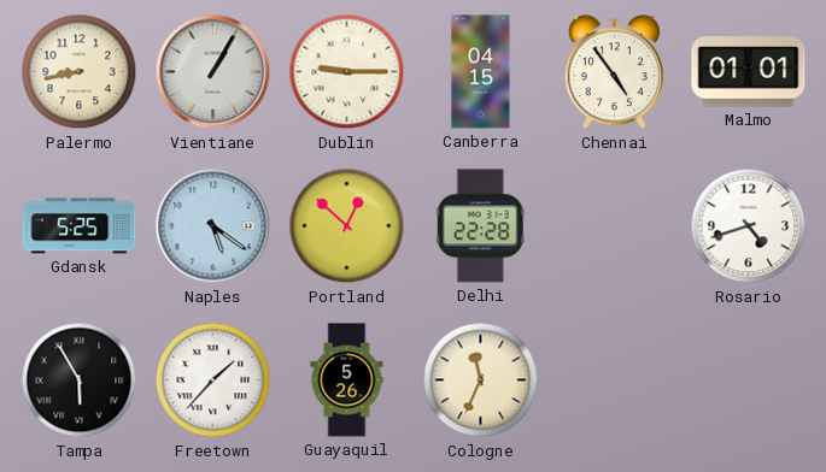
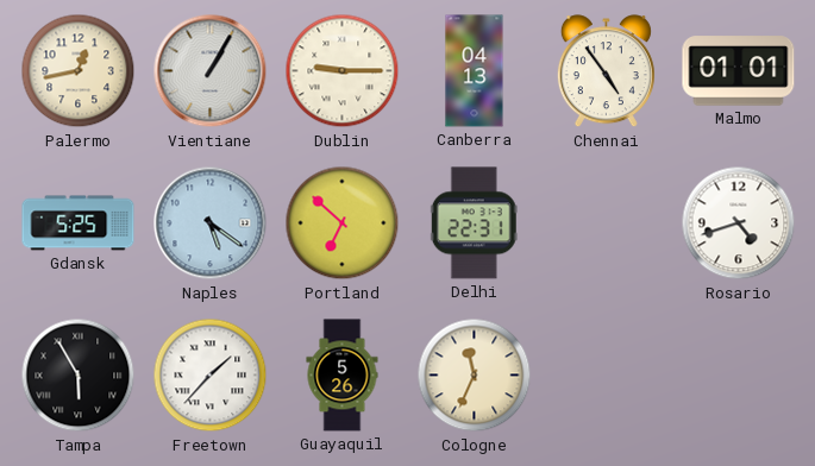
Palermo: 8:43 -> 12:43
Canberra: 04:15 -> 04:13
Portland: 12:52 -> 6:52
Delhi: 22:28 -> 22:31
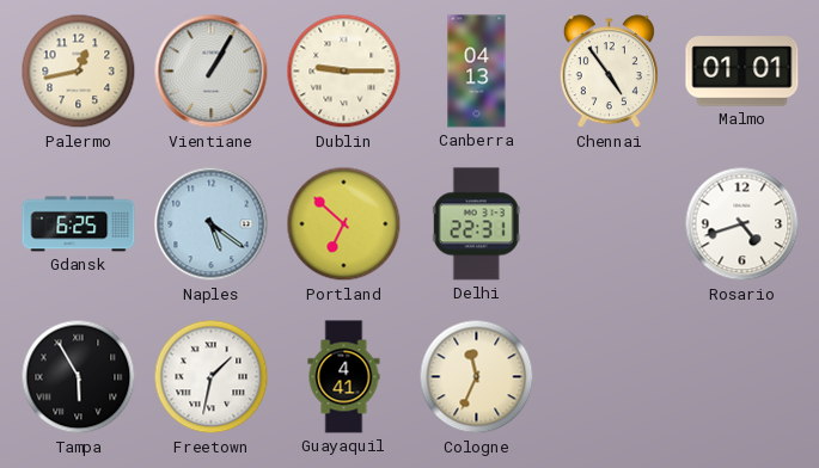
Gdansk: 5:25 -> 6:25
Freetown: 1:37 -> 1:32
Guayaquil: 5:26 -> 4:41
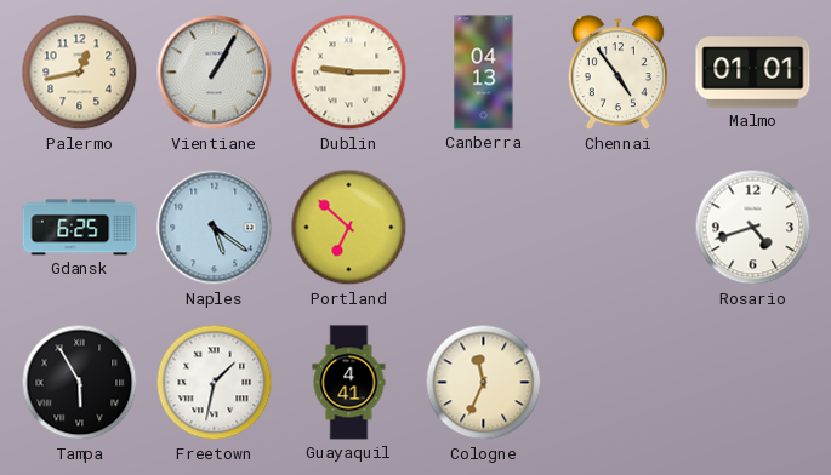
Delhi: 22:31 -> none
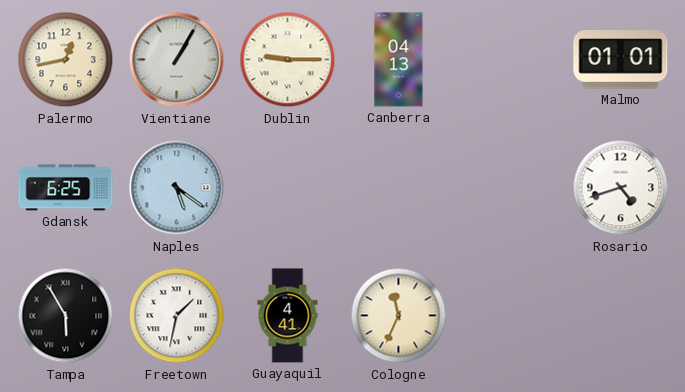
Chennai: 4:54 -> none
Portland: 6:52 -> none
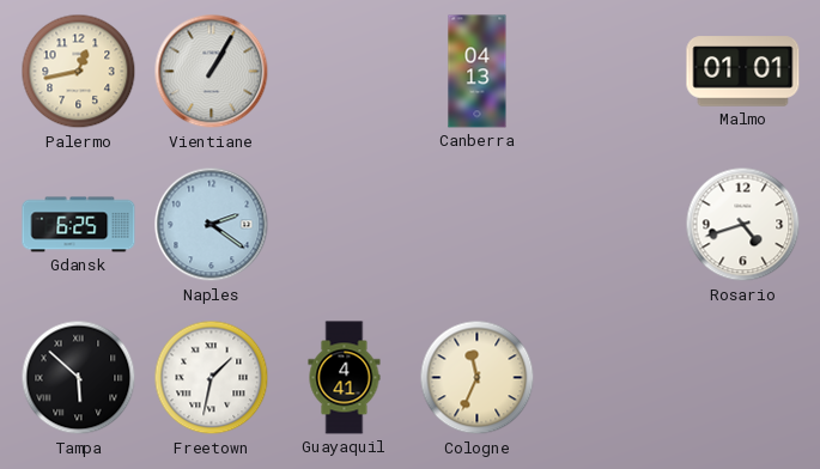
Dublin: 9:15 -> none
Naples: 5:21 -> 2:21
Tampa: 5:55 -> 5:52
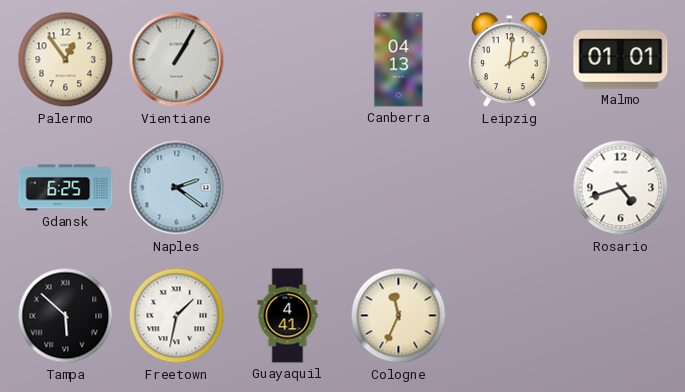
Palermo: 12:43 -> 12:54
Leipzig: none -> 2:01
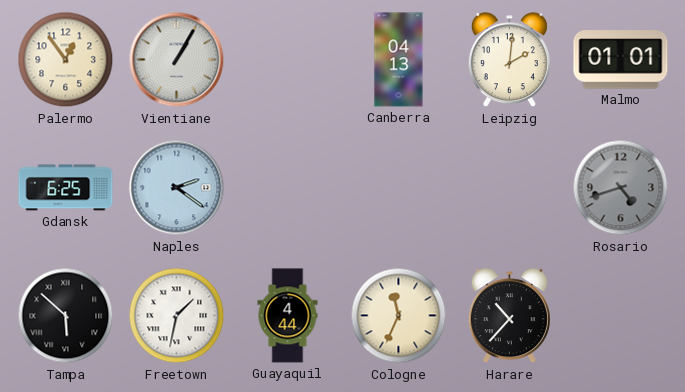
Rosario dial: white -> grey
Guayaquil: 4:41 -> 4:44
Harare: none -> 10:37
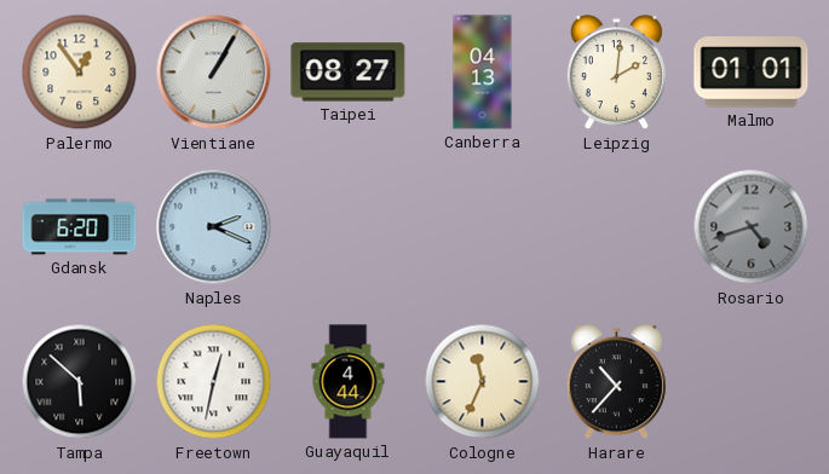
Taipei: none -> 08:27
Gdansk: 6:25 -> 6:20
Naples: 2:21 -> 2:19
Freetown: 1:32 -> 12:32
